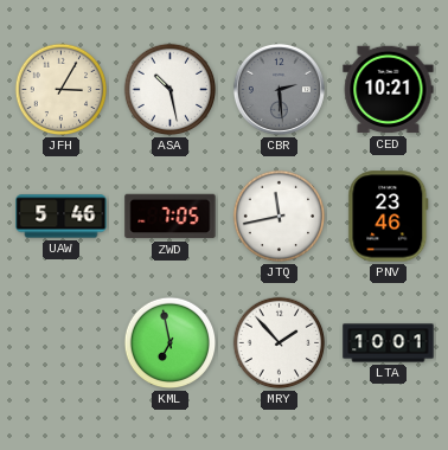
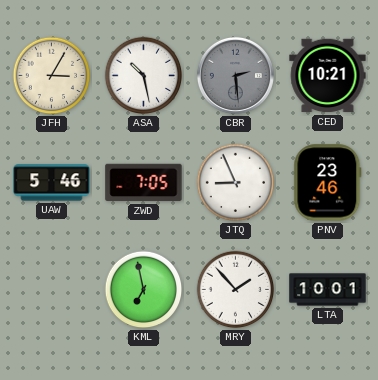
JTQ: 11:43 -> 8:56
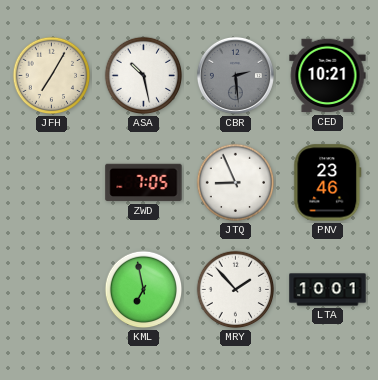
JFH: 3:05 -> 7:05
UAW: 5:46 -> none
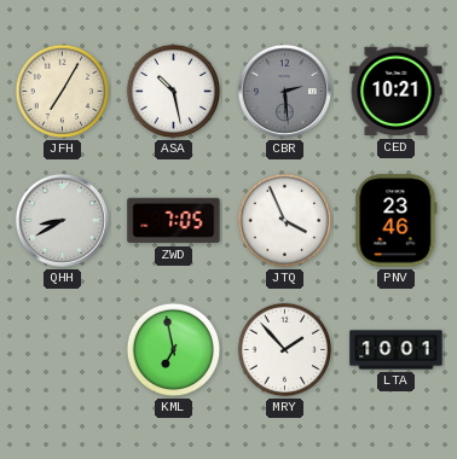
QHH: none -> 8:40
JTQ: 8:56 -> 3:56
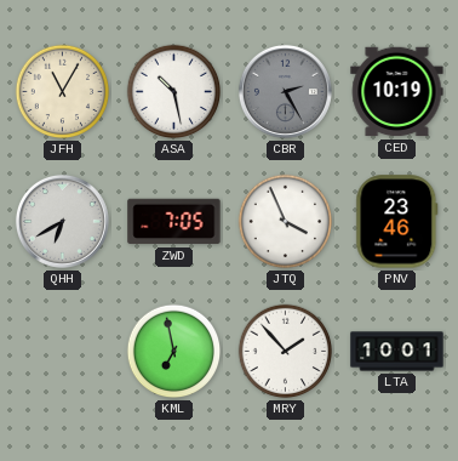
JFH: 7:05 -> 11:05
CBR: 2:29 -> 2:25
CED: 10:21 -> 10:19
QHH: 8:40 -> 6:40
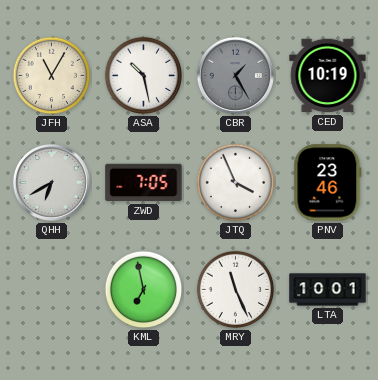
CBR: 2:25 -> 1:25
MRY: 1:53 -> 11:26
